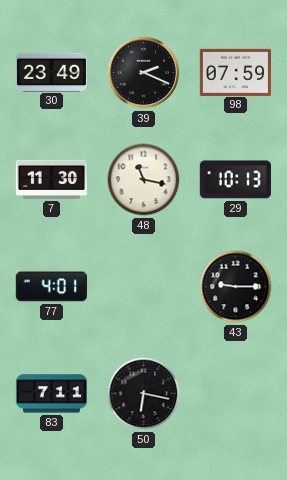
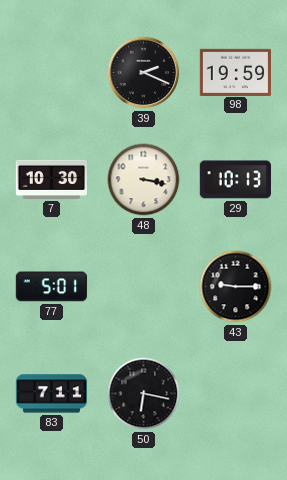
30: 23:49 -> none
98: 07:59 -> 19:59
7: 11:30 -> 10:30
48: 11:17 -> 3:17
77: 4:01 -> 5:01
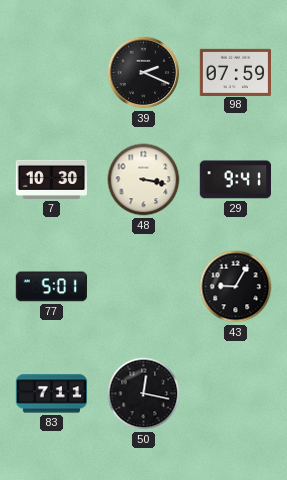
98: 19:59 -> 07:59
29: 10:13 -> 9:41
43: 9:15 -> 9:05
50: 6:17 -> 12:17
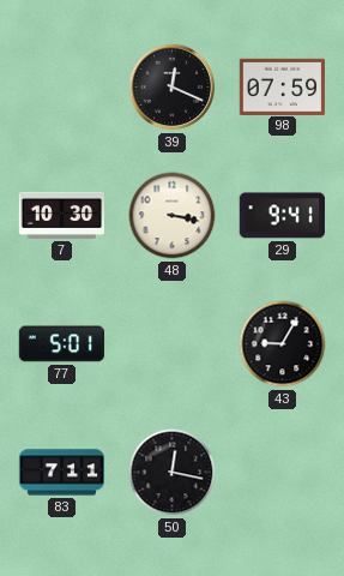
39: 2:19 -> 12:19
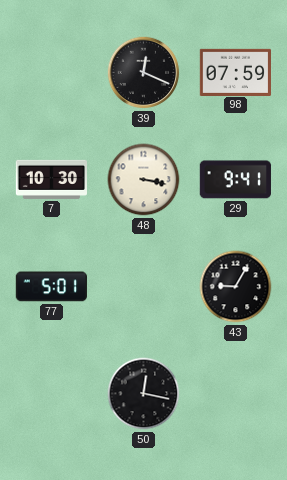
83: 7:11 -> none
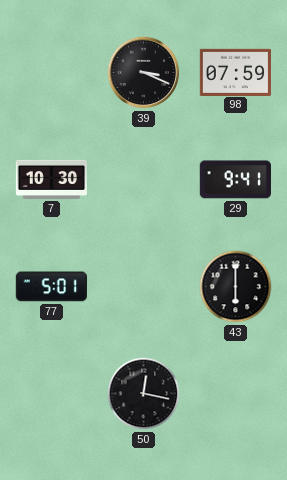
39: 12:19 -> 3:19
48: 3:17 -> none
43: 9:05 -> 6:00
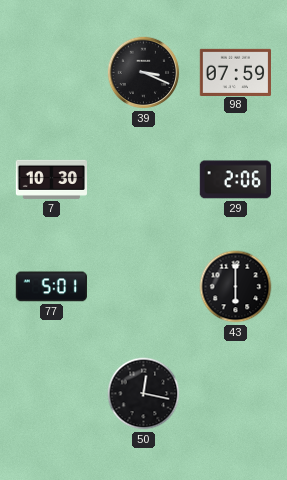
29: 9:41 -> 2:06
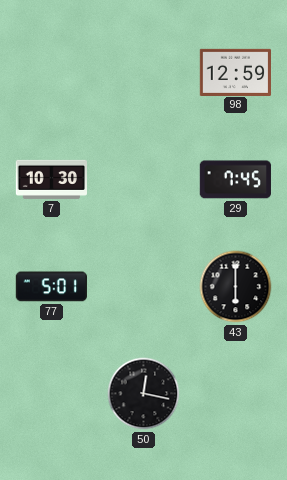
39: 3:19 -> none
98: 07:59 -> 12:59
29: 2:06 -> 7:45
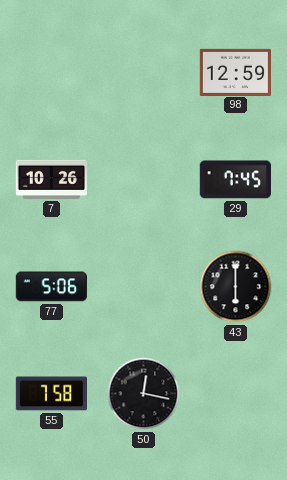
7: 10:30 -> 10:26
77: 5:01 -> 5:06
55: none -> 7:58
